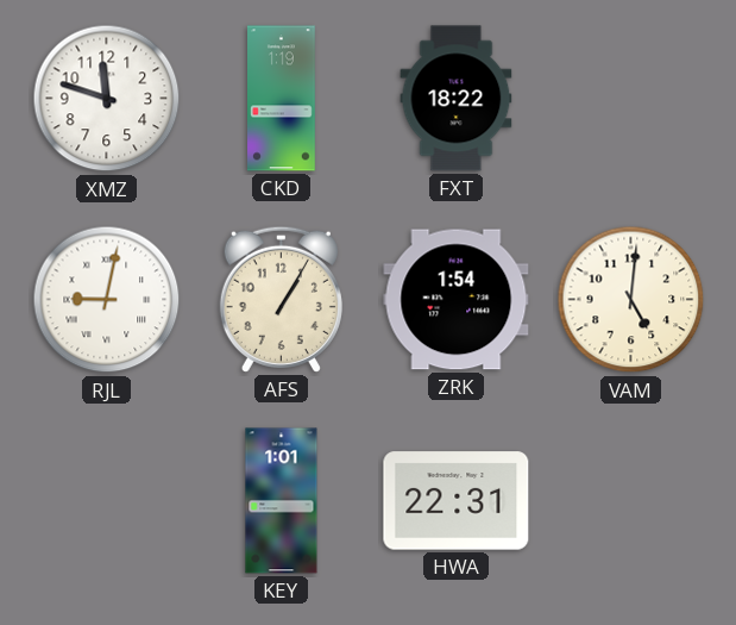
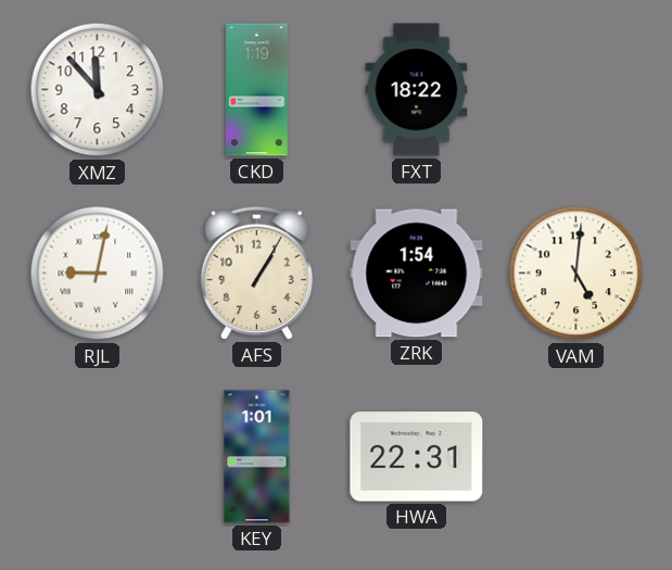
XMZ: 11:48 -> 11:53
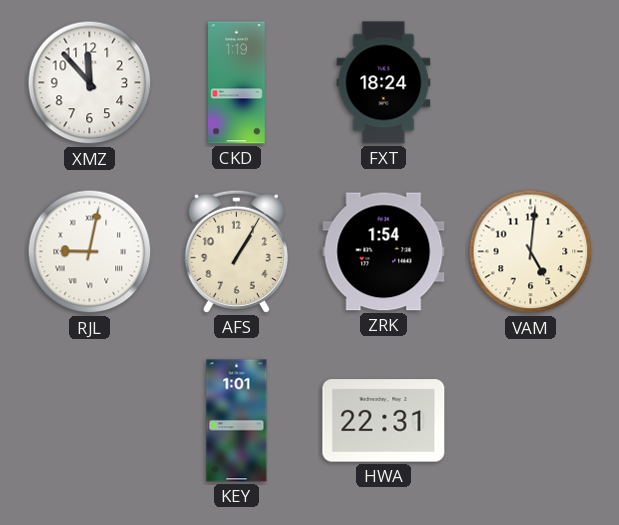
FXT: 18:22 -> 18:24
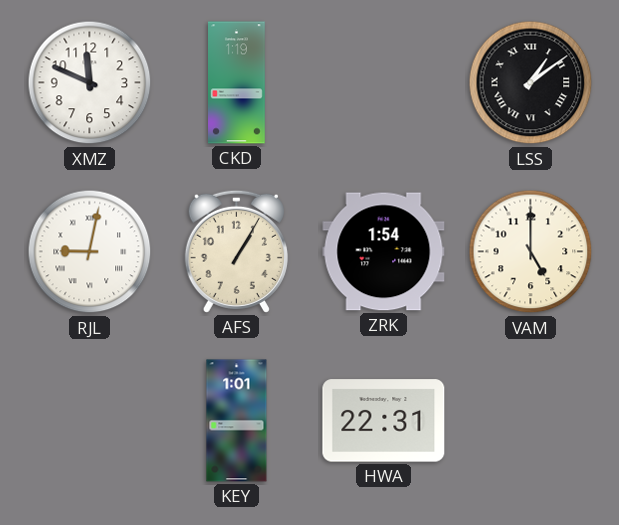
XMZ: 11:53 -> 11:49
FXT: 18:24 -> none
LSS: none -> 1:09
VAM: 5:01 -> 5:00
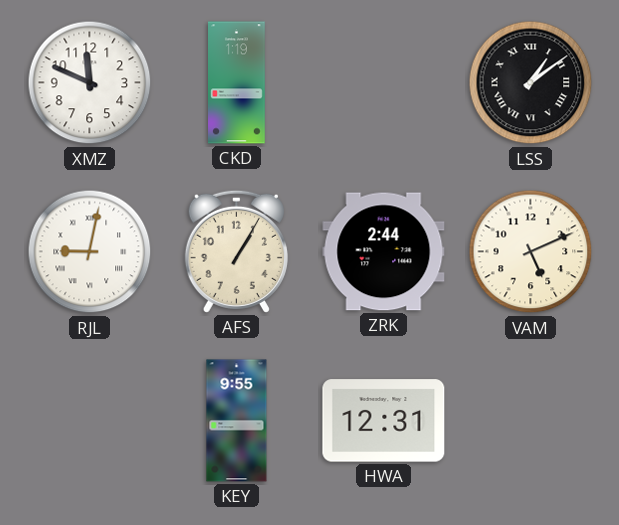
ZRK: 1:54 -> 2:44
VAM: 5:00 -> 5:11
KEY: 1:01 -> 9:55
HWA: 22:31 -> 12:31
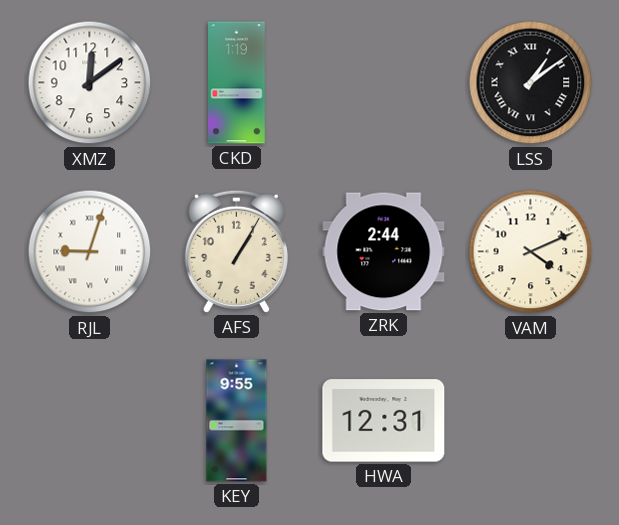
XMZ: 11:49 -> 12:09
RJL: 9:02 -> 9:03
VAM: 5:11 -> 4:11
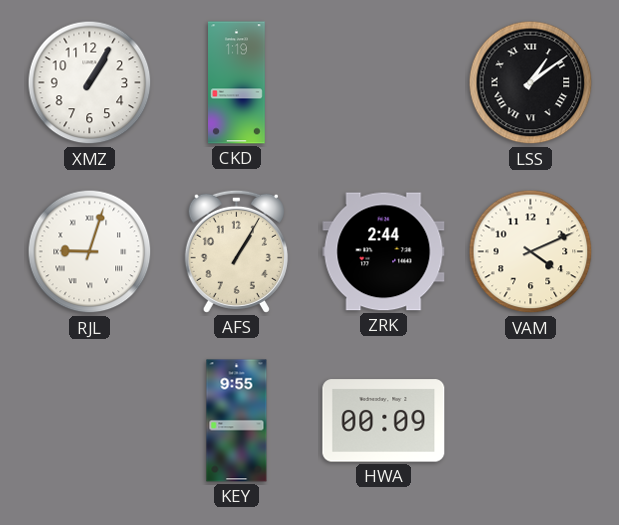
XMZ: 12:09 -> 1:05
HWA: 12:31 -> 00:09
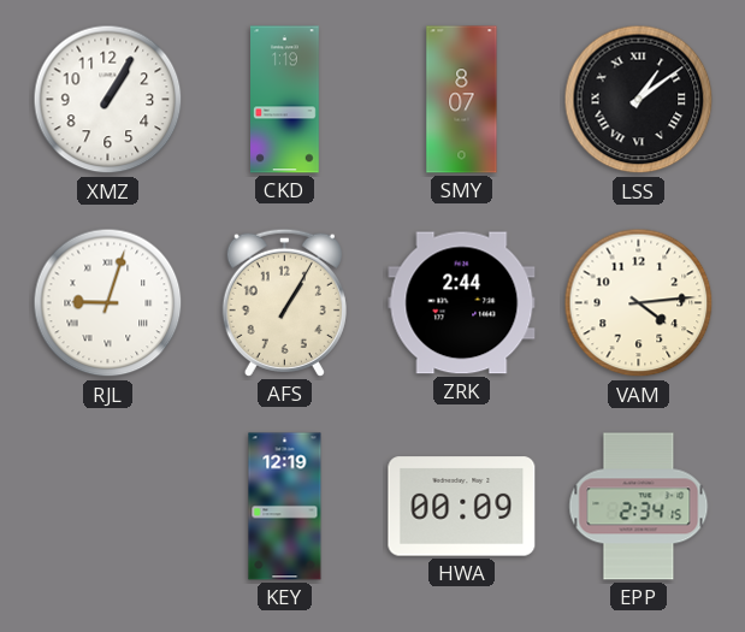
SMY: none -> 8:07
VAM: 4:11 -> 4:14
KEY: 9:55 -> 12:19
EPP: none -> 2:34
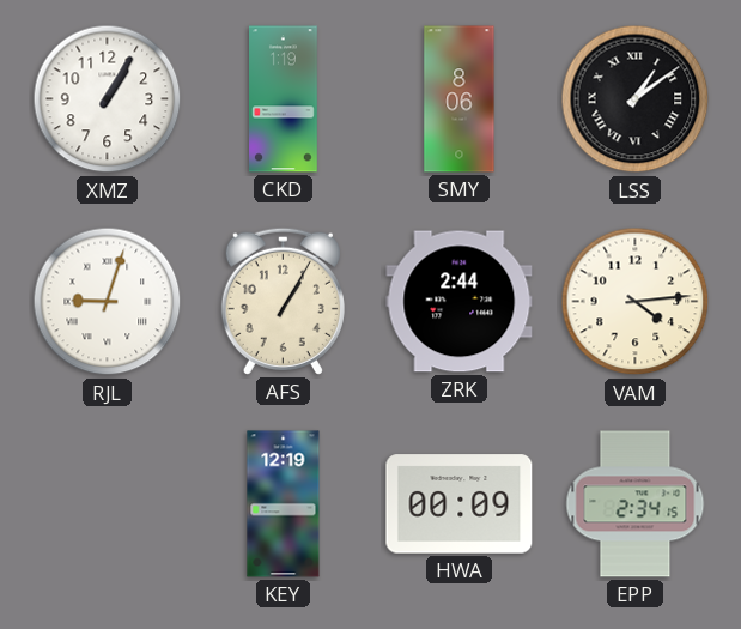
SMY: 8:07 -> 8:06
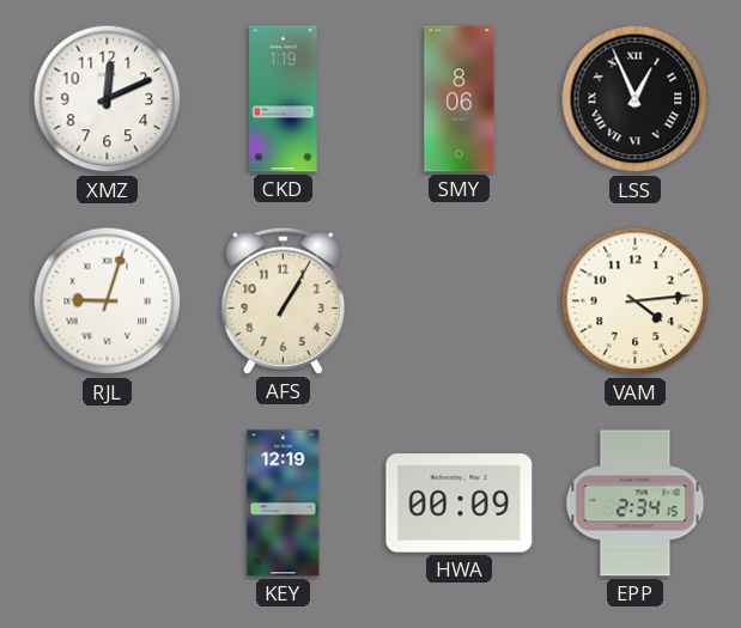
XMZ: 1:05 -> 12:11
LSS: 1:09 -> 12:56
ZRK: 2:44 -> none
